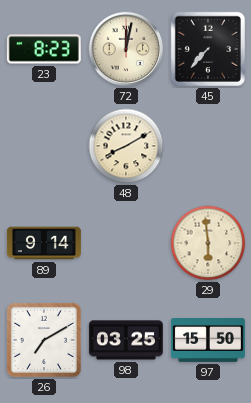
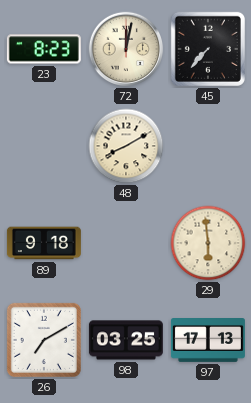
89: 9:14 -> 9:18
97: 15:50 -> 17:13
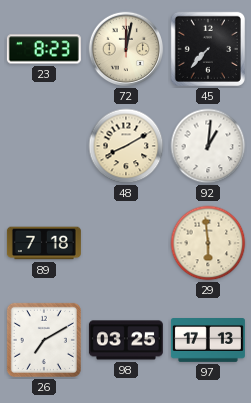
92: none -> 1:01
89: 9:18 -> 7:18
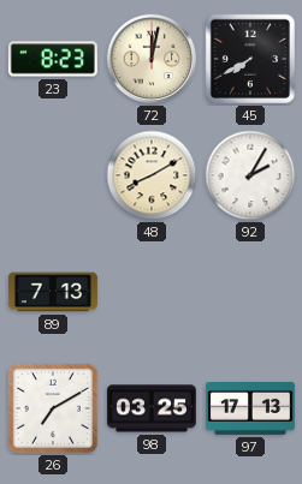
45: 7:37 -> 7:40
92: 1:01 -> 2:05
89: 7:18 -> 7:13
29: 5:59 -> none
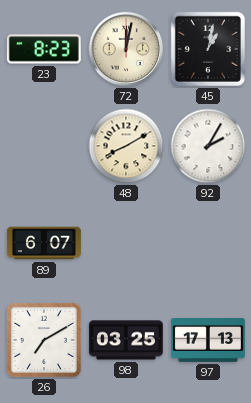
45: 7:40 -> 1:02
89: 7:13 -> 6:07
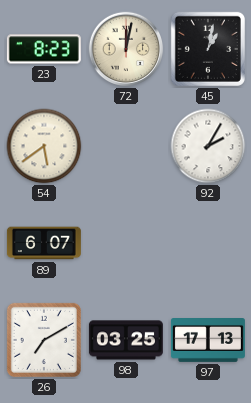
54: none -> 5:39
48: 8:10 -> none
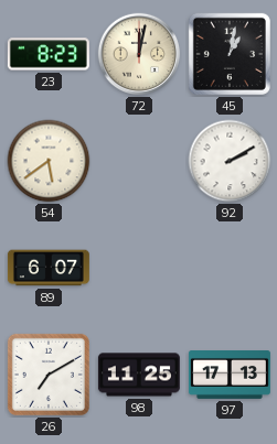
92: 2:05 -> 2:10
98: 03:25 -> 11:25
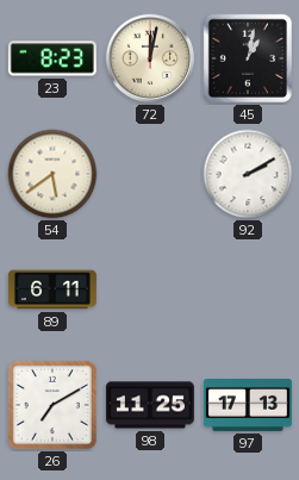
89: 6:07 -> 6:11
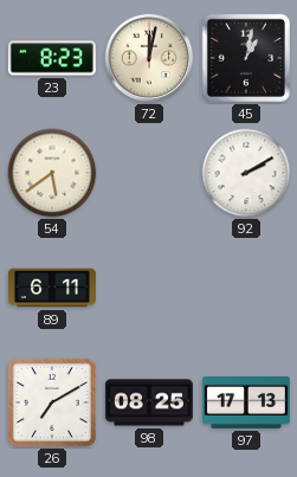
98: 11:25 -> 08:25
